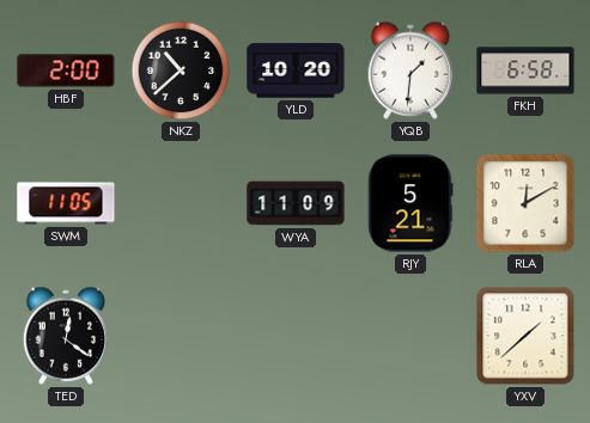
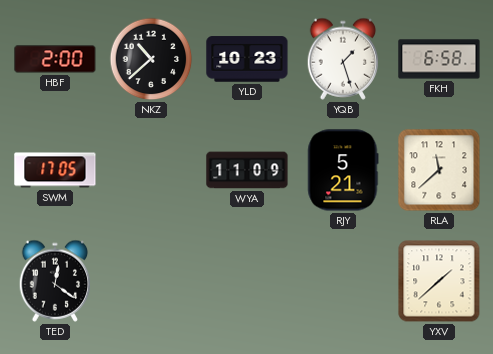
YLD: 10:20 -> 10:23
YQB: 1:31 -> 1:27
SWM: 11:05 -> 17:05
RLA: 12:10 -> 11:38
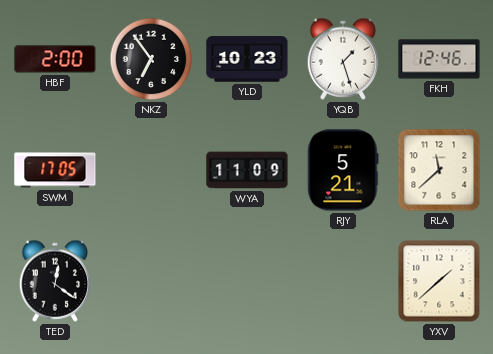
NKZ: 10:38 -> 6:54
FKH: 6:58 -> 12:46
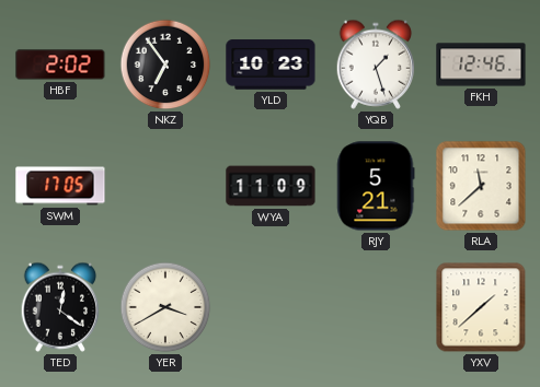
HBF: 2:00 -> 2:02
YER: none -> 3:40
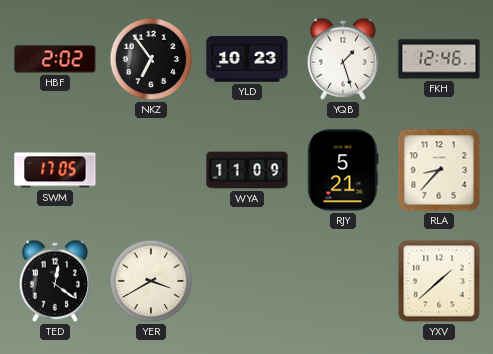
RLA: 11:38 -> 8:37
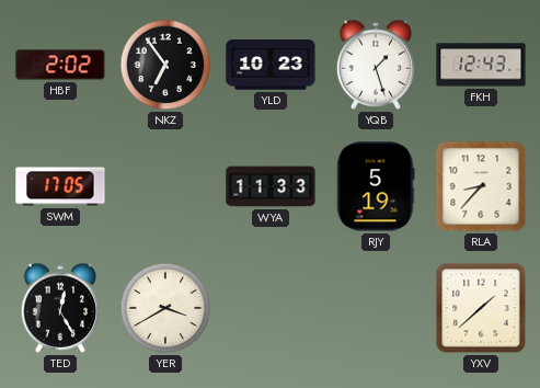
FKH: 12:46 -> 12:43
WYA: 11:09 -> 11:33
RJY: 5:21 -> 5:19
TED: 12:21 -> 12:25
